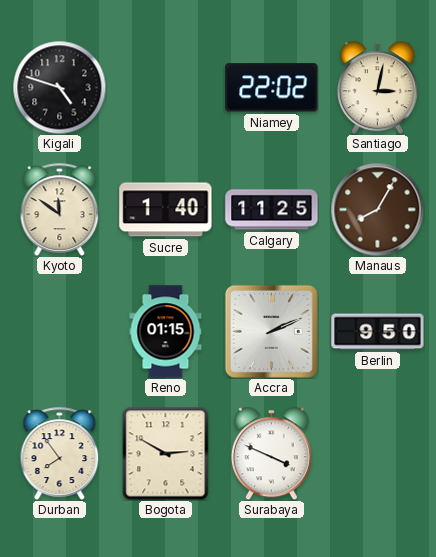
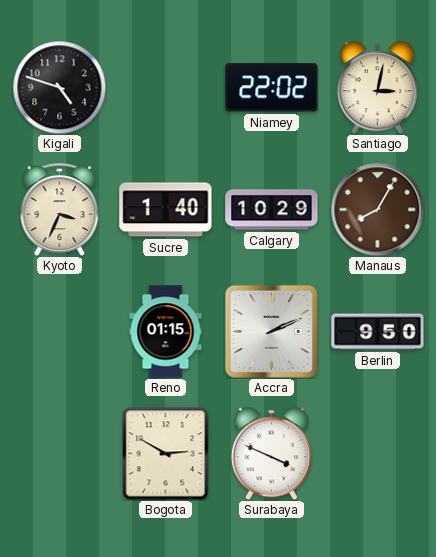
Kyoto: 11:51 -> 3:34
Calgary: 11:25 -> 10:29
Durban: 7:54 -> none
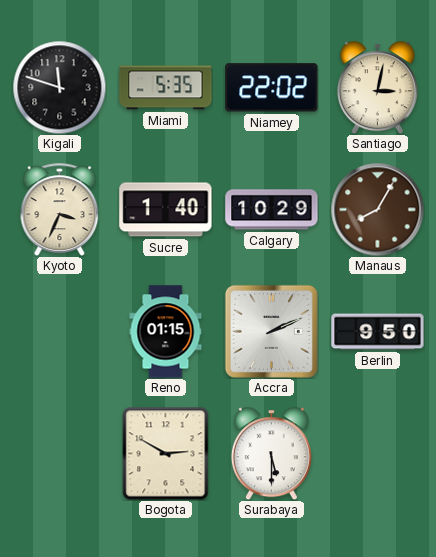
Kigali: 4:48 -> 11:48
Miami: none -> 5:35
Surabaya: 3:49 -> 5:30
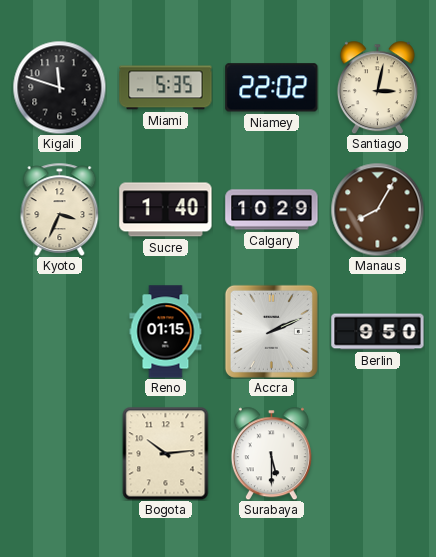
Bogota: 2:50 -> 10:14
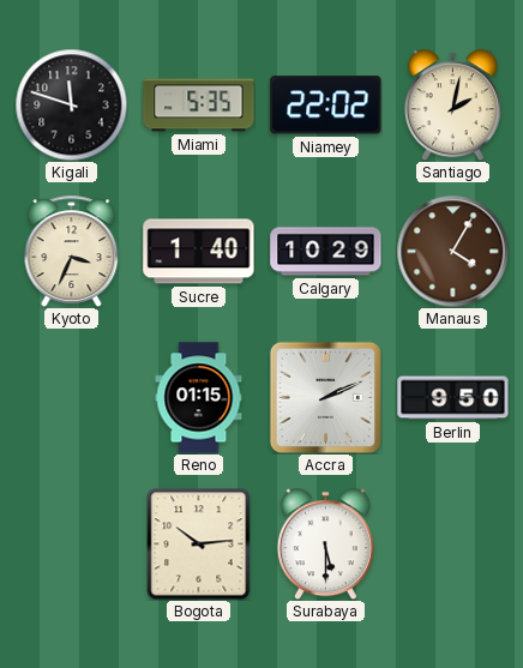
Santiago: 3:02 -> 2:02
Manaus: 8:05 -> 4:05
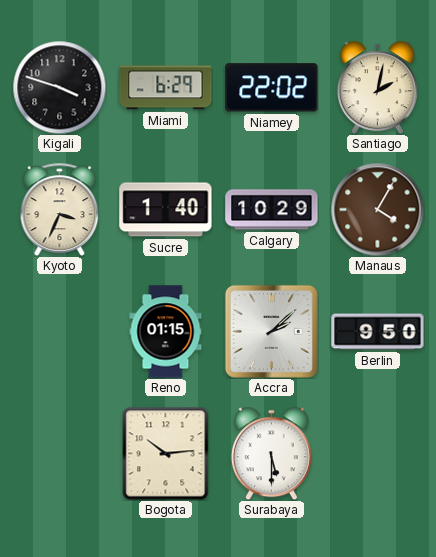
Kigali: 11:48 -> 3:48
Miami: 5:35 -> 6:29
Accra: 2:11 -> 2:08
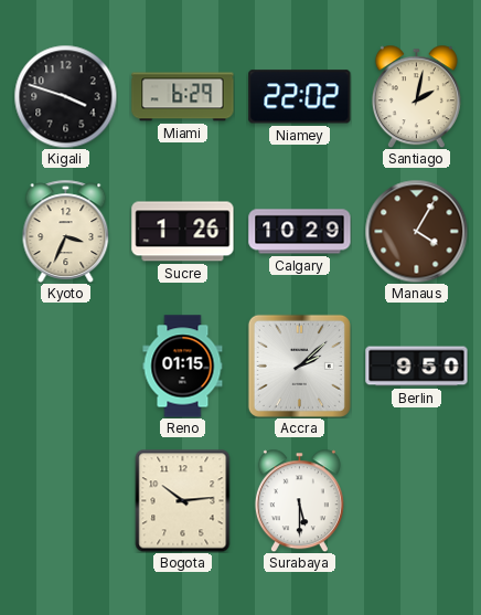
Sucre: 1:40 -> 1:26
